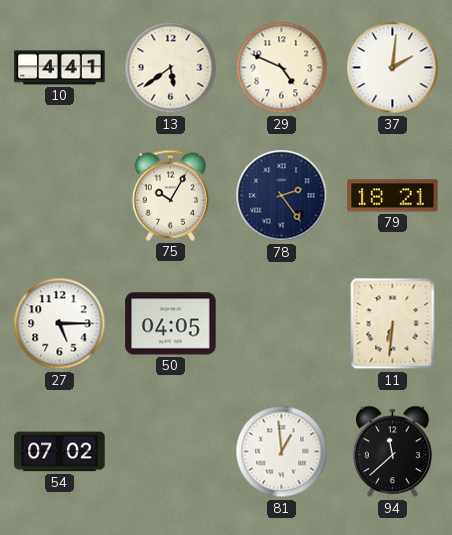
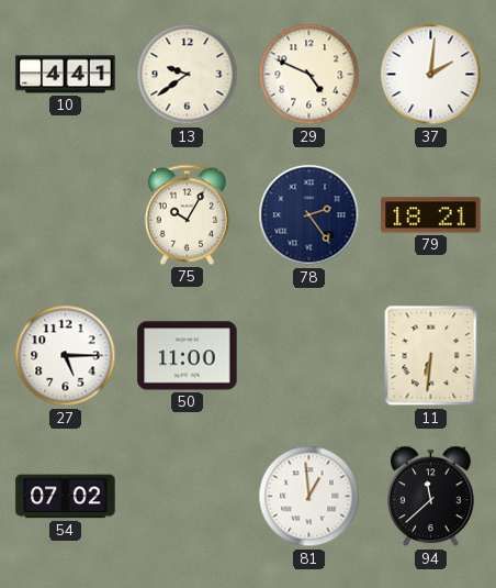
13: 5:39 -> 9:39
50: 04:05 -> 11:00
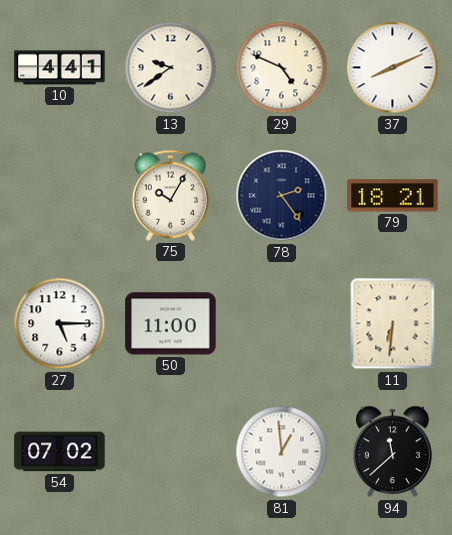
37: 2:01 -> 8:11
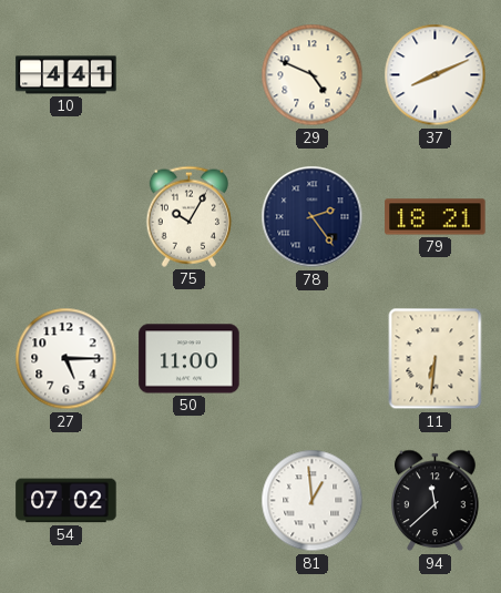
13: 9:39 -> none
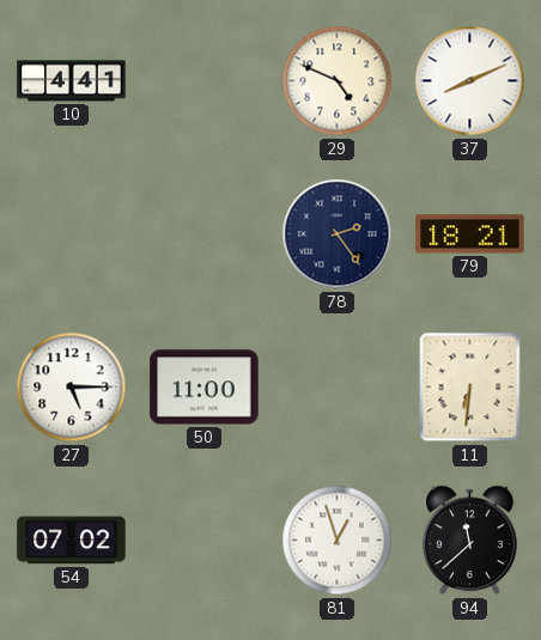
75: 10:05 -> none
81: 12:59 -> 12:57
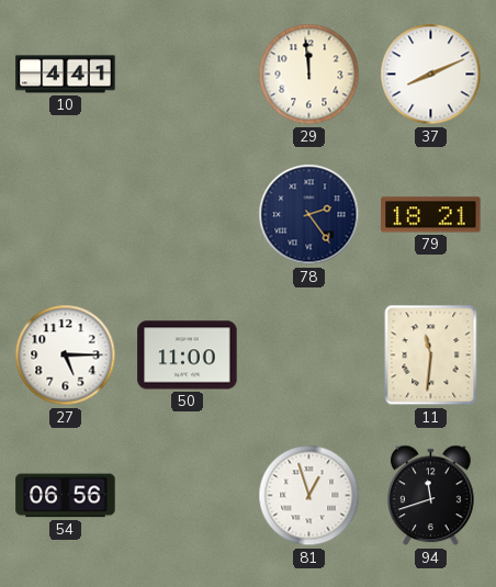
29: 4:49 -> 11:59
11: 6:31 -> 11:31
54: 07:02 -> 06:56
94: 11:38 -> 11:42
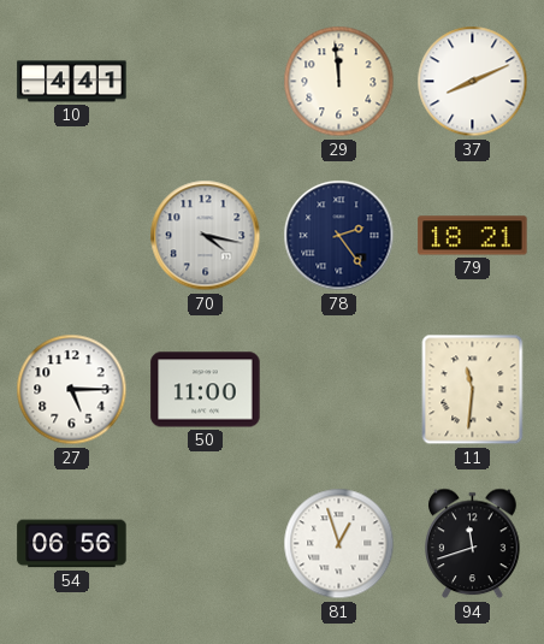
70: none -> 4:17
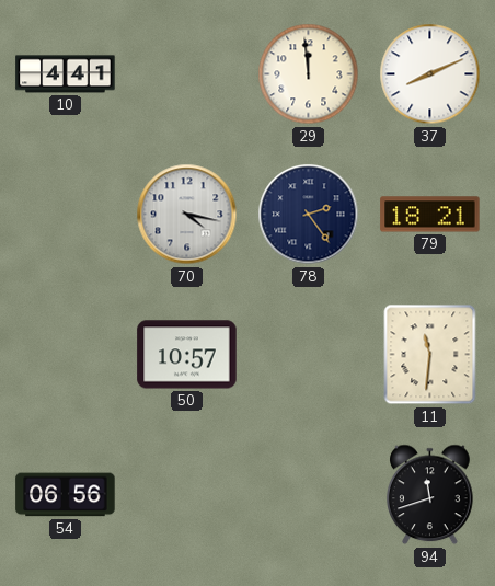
27: 5:15 -> none
50: 11:00 -> 10:57
81: 12:57 -> none
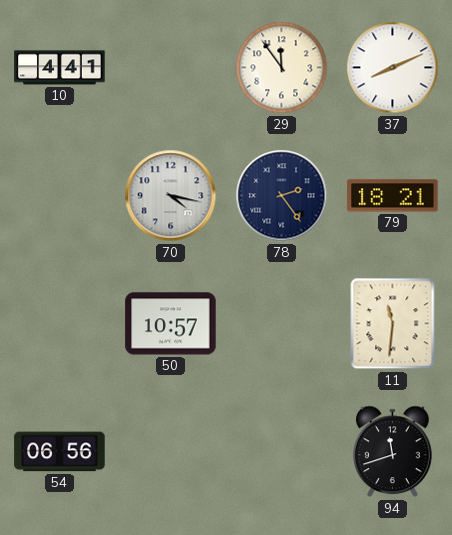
29: 11:59 -> 11:54
